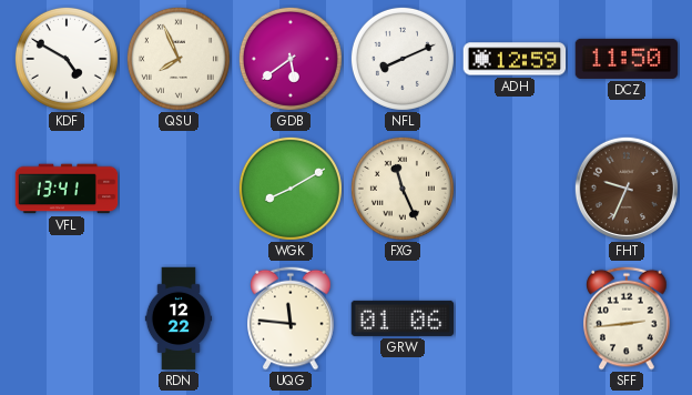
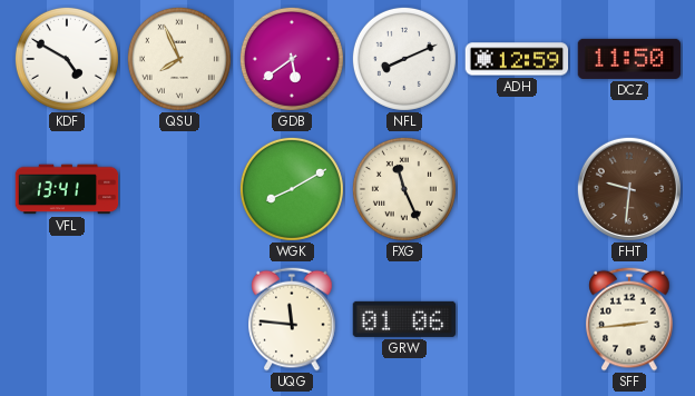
FHT: 9:34 -> 9:31
RDN: 12:22 -> none
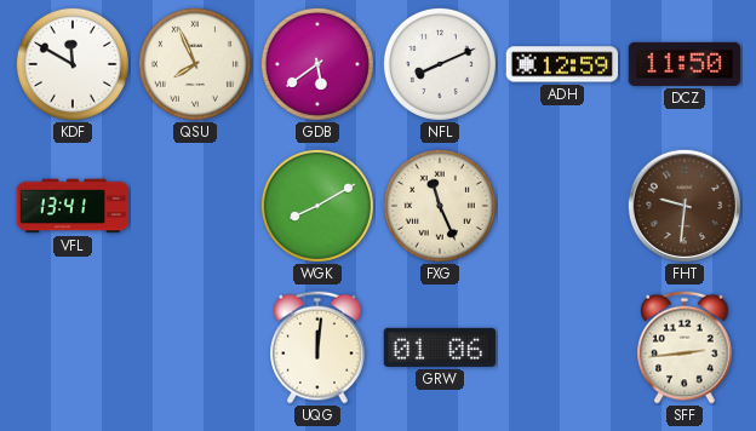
KDF: 4:50 -> 11:50
UQG: 11:46 -> 12:01
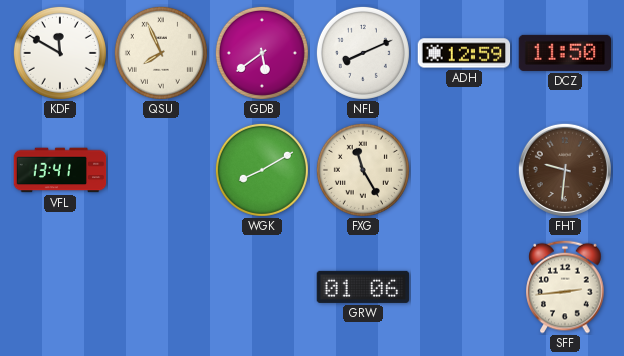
FXG: 11:26 -> 11:25
UQG: 12:01 -> none
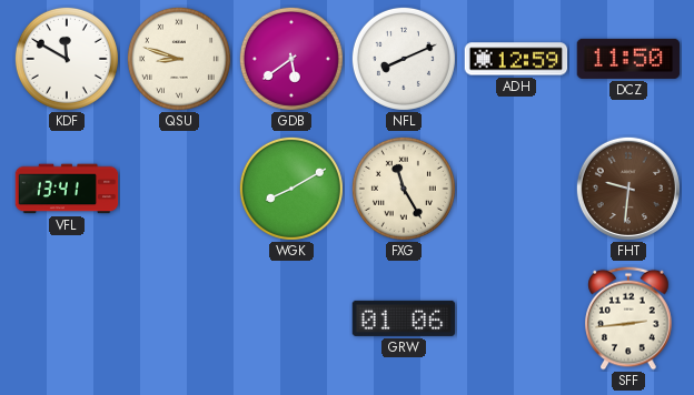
QSU: 7:56 -> 8:48
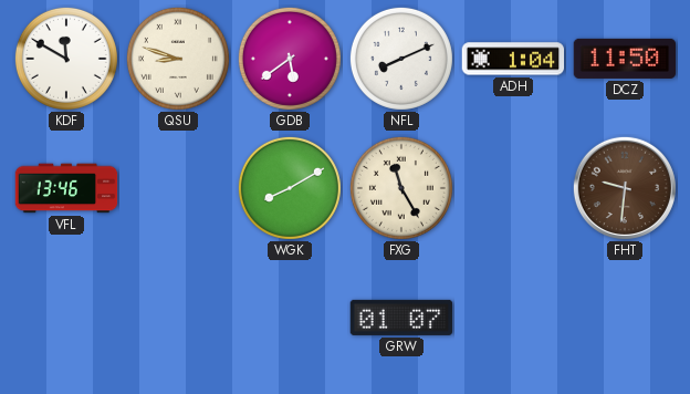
ADH: 12:59 -> 1:04
VFL: 13:41 -> 13:46
GRW: 01:06 -> 01:07
SFF: 2:44 -> none
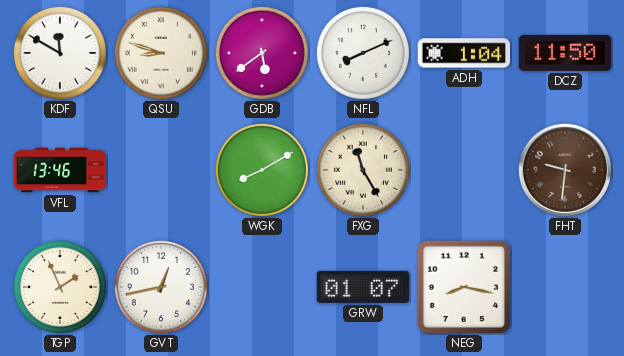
TGP: none -> 1:56
GVT: none -> 12:43
NEG: none -> 8:17
